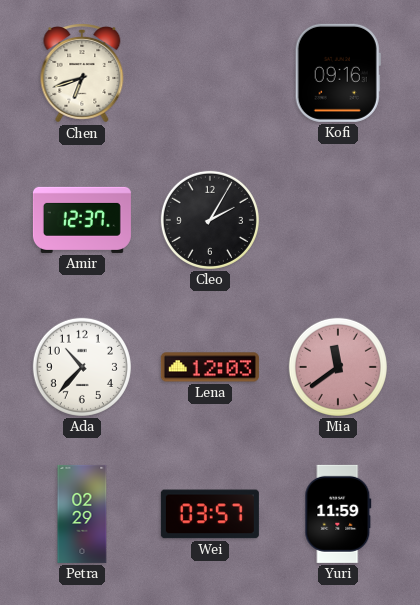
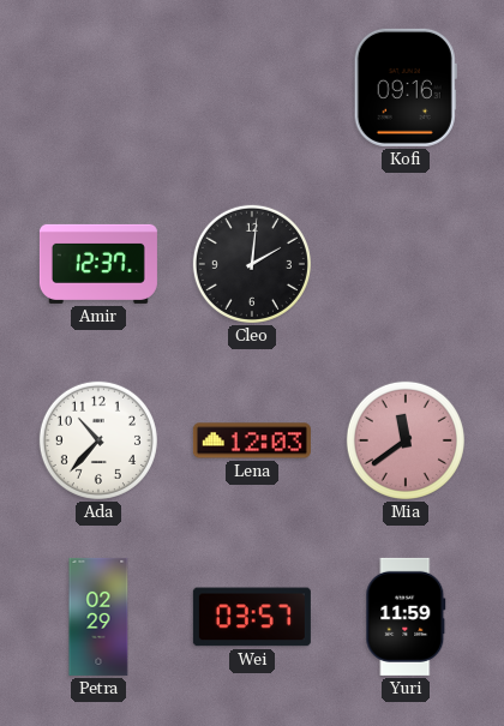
Chen: 6:42 -> none
Cleo: 2:05 -> 2:01
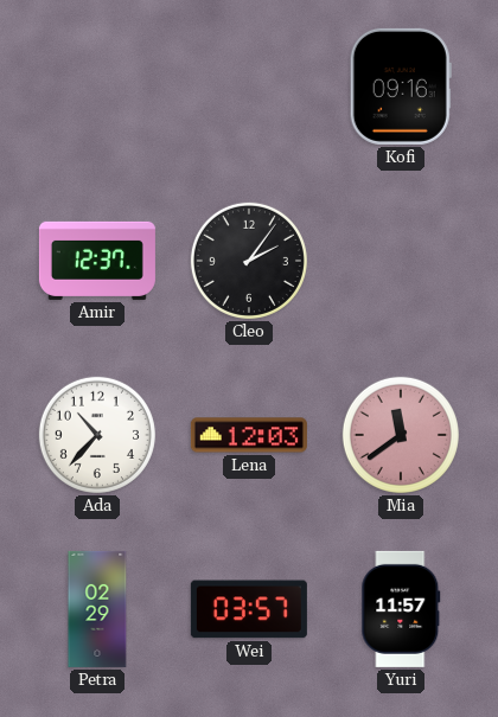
Cleo: 2:01 -> 2:06
Yuri: 11:59 -> 11:57
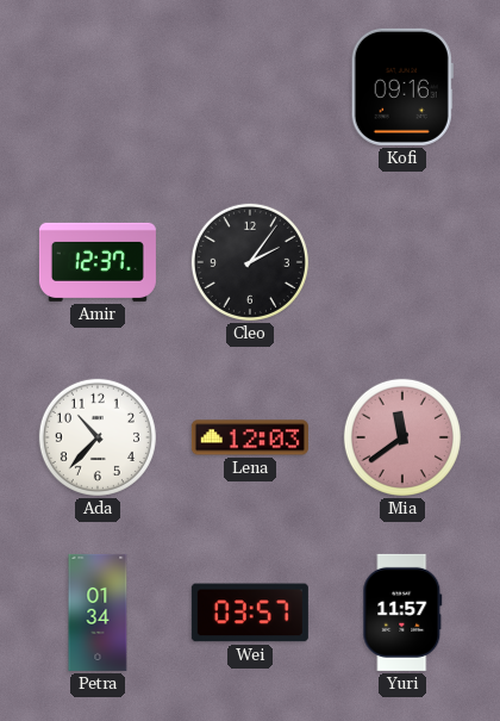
Petra: 02:29 -> 01:34
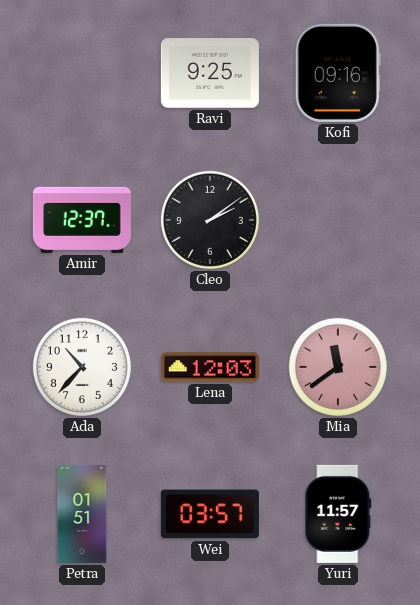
Ravi: none -> 9:25
Cleo: 2:06 -> 2:09
Petra: 01:34 -> 01:51
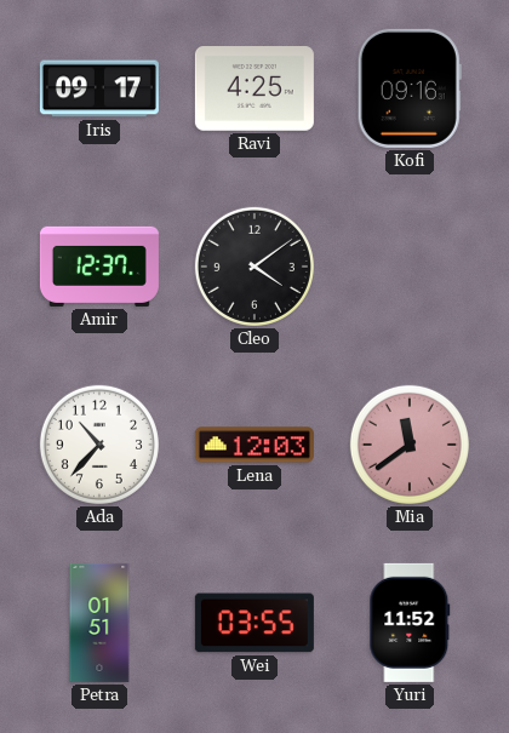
Iris: none -> 09:17
Ravi: 9:25 -> 4:25
Cleo: 2:09 -> 4:09
Wei: 03:57 -> 03:55
Yuri: 11:57 -> 11:52
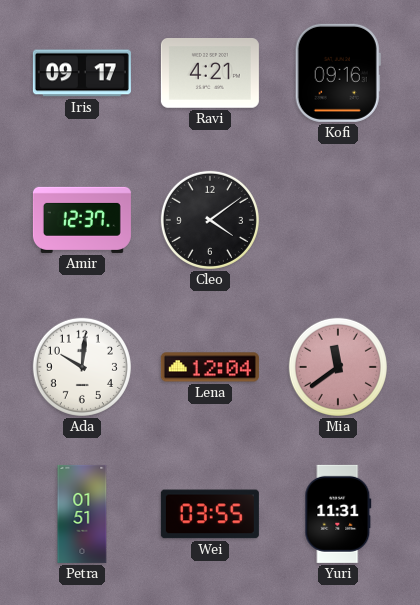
Ravi: 4:25 -> 4:21
Ada: 10:37 -> 10:01
Lena: 12:03 -> 12:04
Yuri: 11:52 -> 11:31
